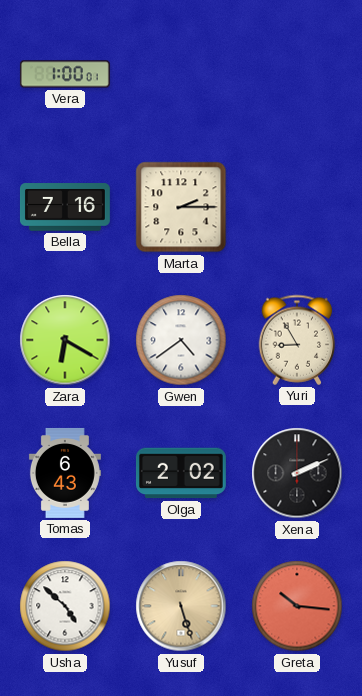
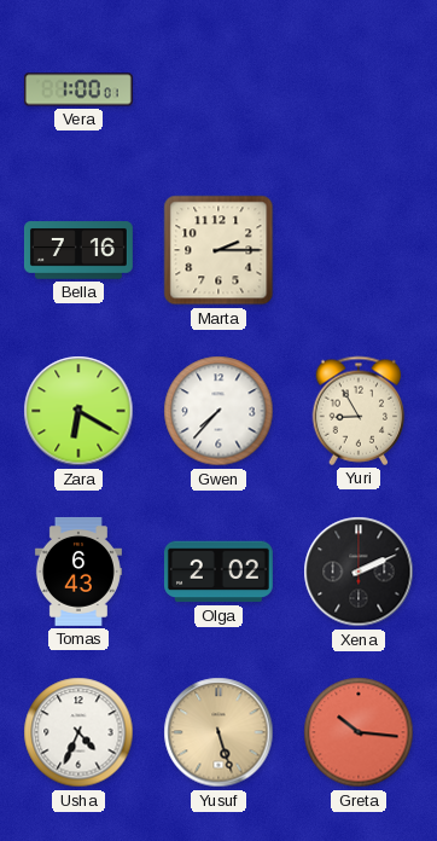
Gwen: 4:39 -> 7:37
Usha: 4:52 -> 4:34
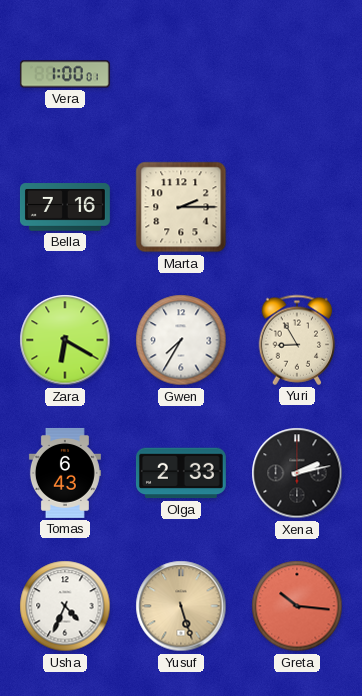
Gwen: 7:37 -> 7:35
Olga: 2:02 -> 2:33
Xena: 2:11 -> 2:13
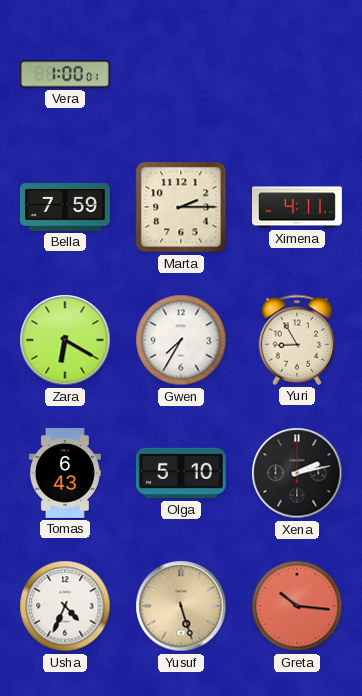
Bella: 7:16 -> 7:59
Ximena: none -> 4:11
Olga: 2:33 -> 5:10
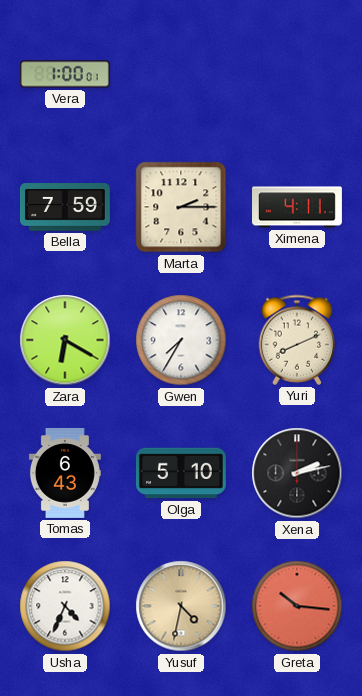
Yuri: 8:55 -> 8:11
Yusuf: 5:27 -> 4:32
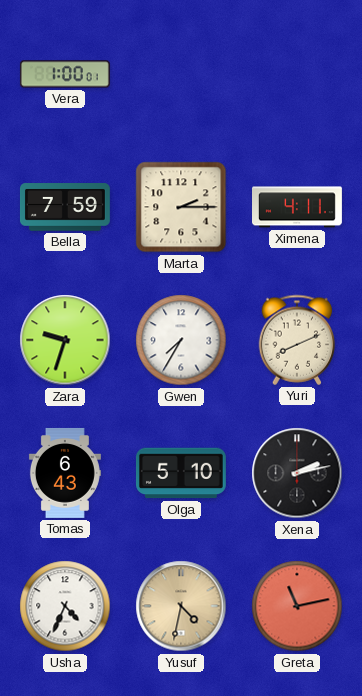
Zara: 6:20 -> 9:33
Greta: 10:16 -> 11:13
